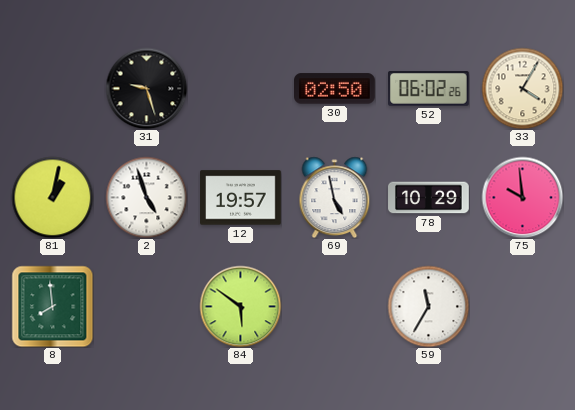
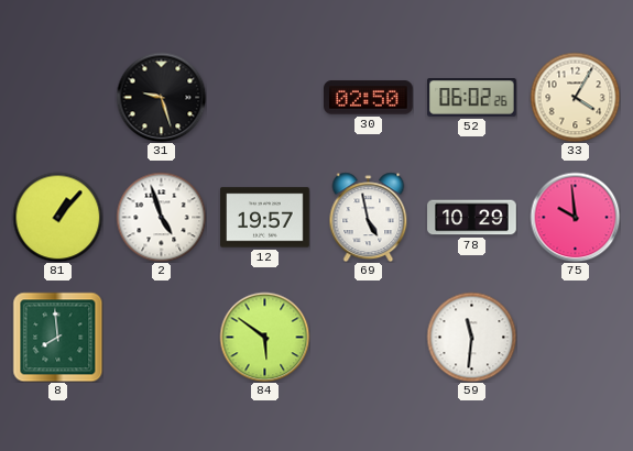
81: 1:02 -> 1:07
59: 11:35 -> 11:31
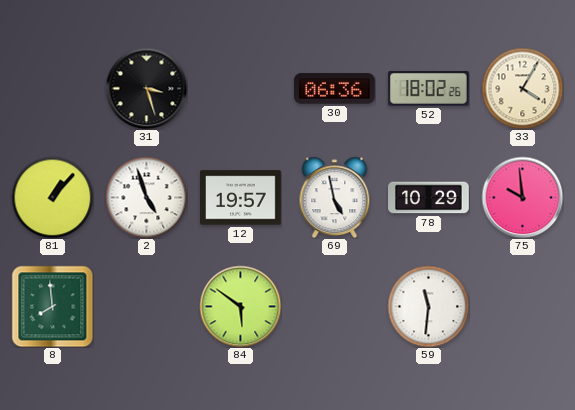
31: 9:27 -> 3:27
30: 02:50 -> 06:36
52: 06:02 -> 18:02
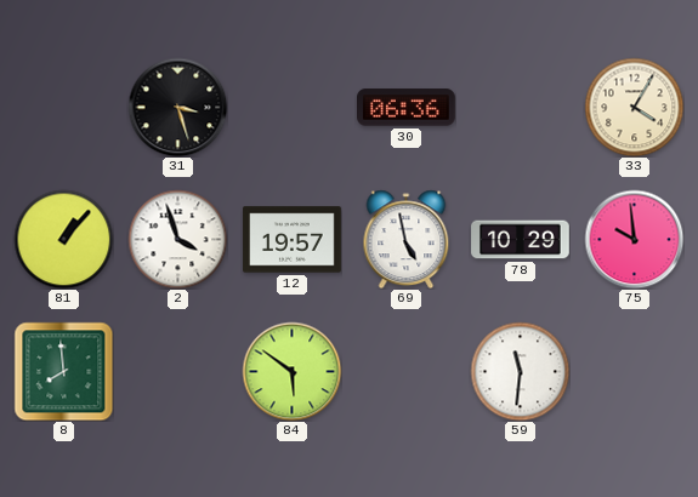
52: 18:02 -> none
2: 4:57 -> 3:57
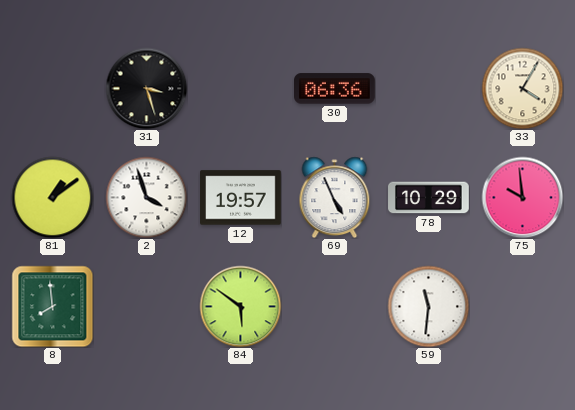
81: 1:07 -> 1:09
69: 4:58 -> 4:56
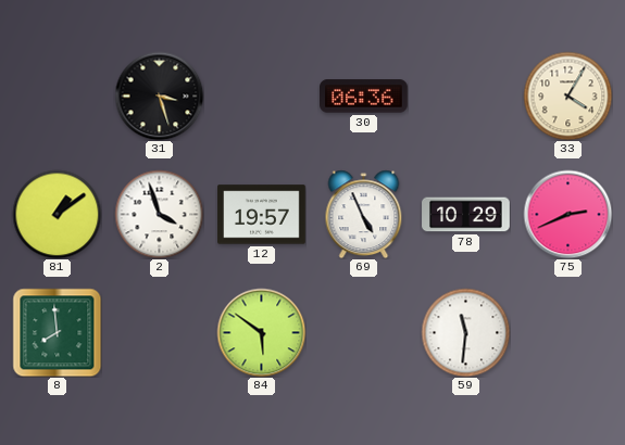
75: 9:59 -> 2:41
